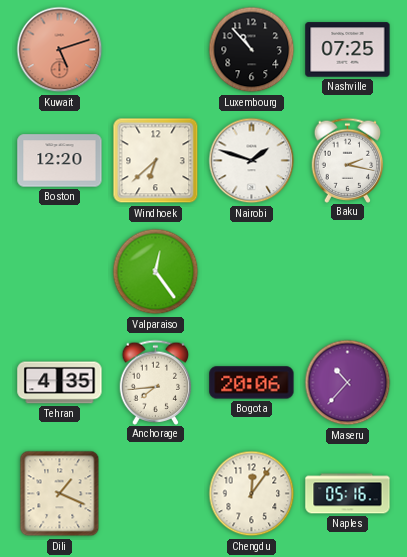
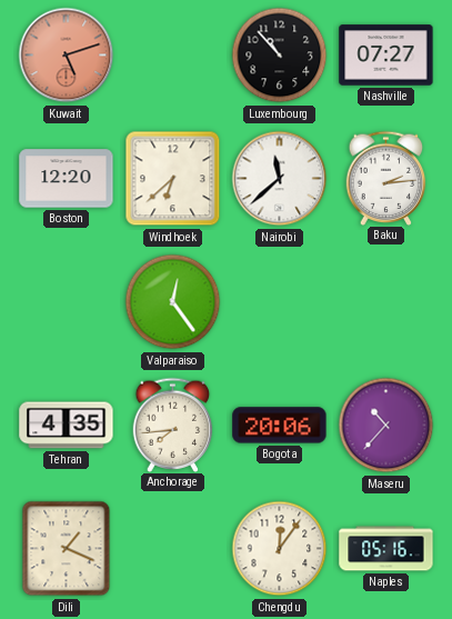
Nashville: 07:25 -> 07:27
Nairobi: 1:48 -> 11:38
Baku: 2:17 -> 2:14
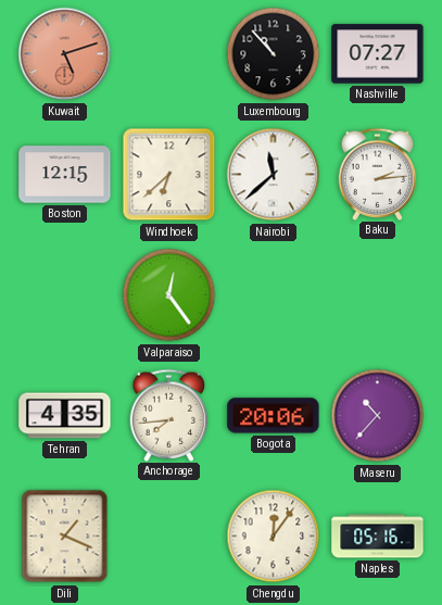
Boston: 12:20 -> 12:15
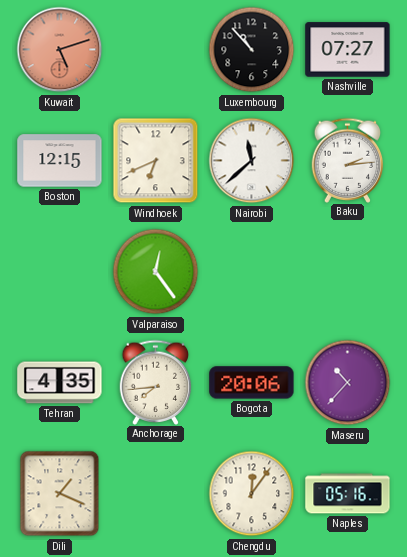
Windhoek: 6:38 -> 6:41
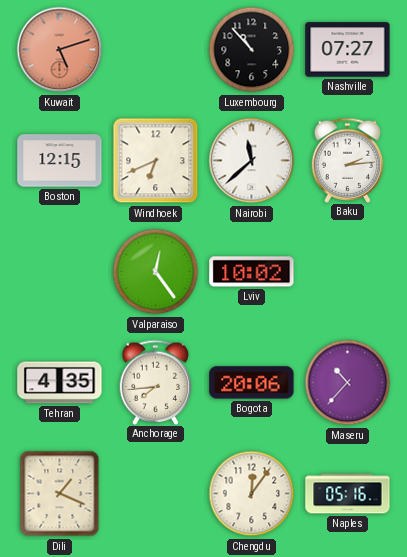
Lviv: none -> 10:02
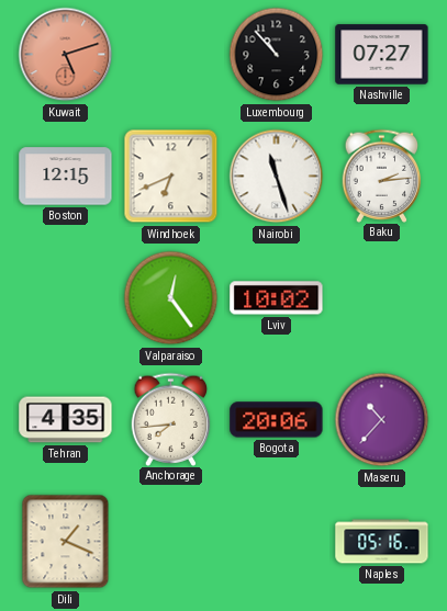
Nairobi: 11:38 -> 11:27
Chengdu: 12:06 -> none
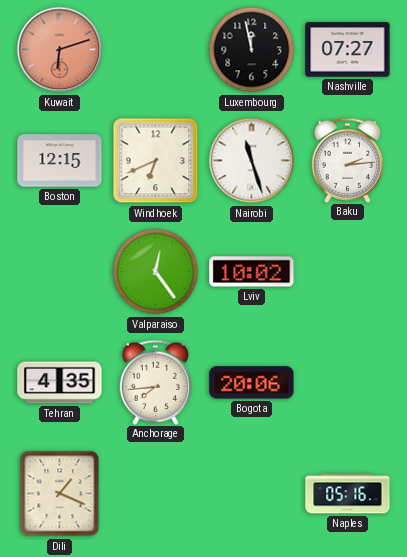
Kuwait: 5:12 -> 6:12
Luxembourg: 10:53 -> 11:58
Maseru: 10:37 -> none
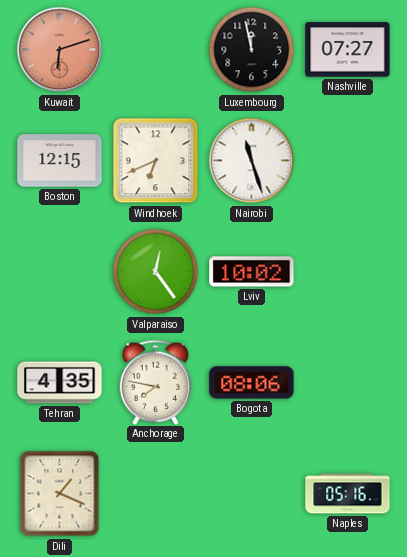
Baku: 2:14 -> none
Anchorage: 7:44 -> 7:47
Bogota: 20:06 -> 08:06
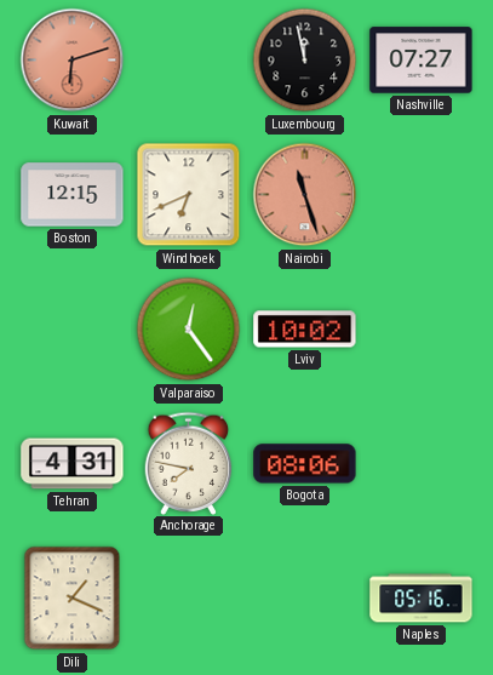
Nairobi dial: white -> salmon
Tehran: 4:35 -> 4:31
